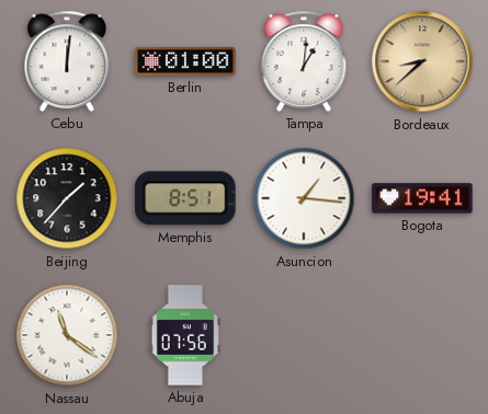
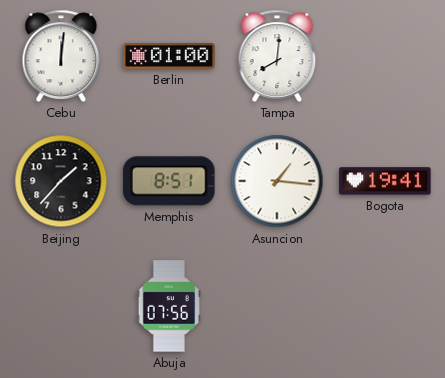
Tampa: 1:01 -> 8:01
Bordeaux: 8:38 -> none
Nassau: 11:21 -> none
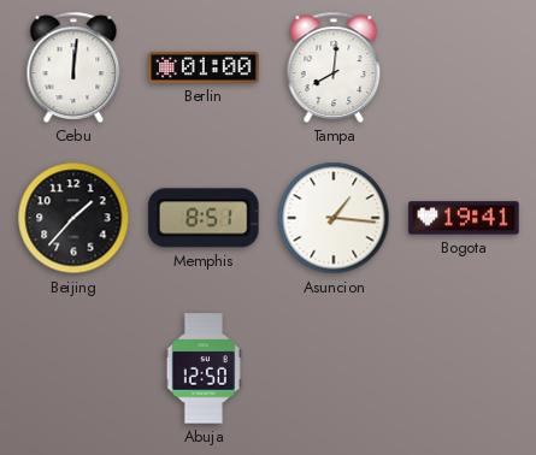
Abuja: 07:56 -> 12:50
